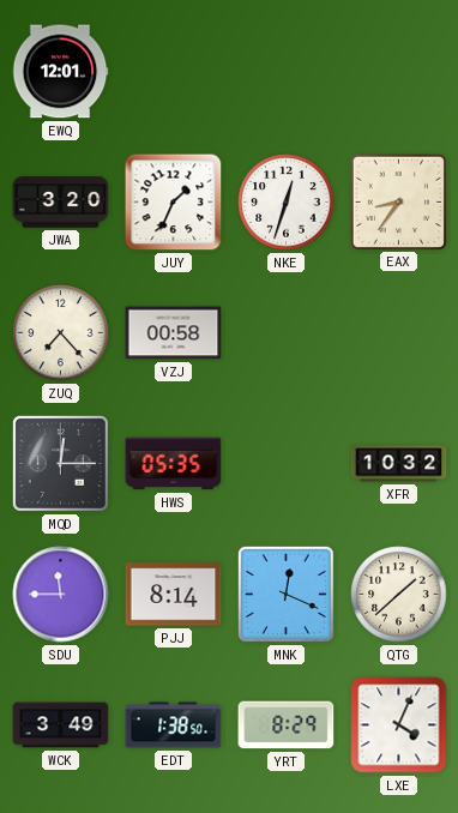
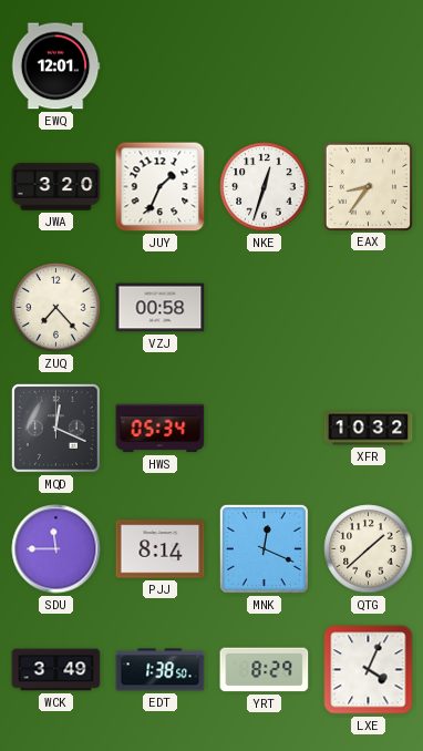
MQD: 12:15 -> 12:19
HWS: 05:35 -> 05:34
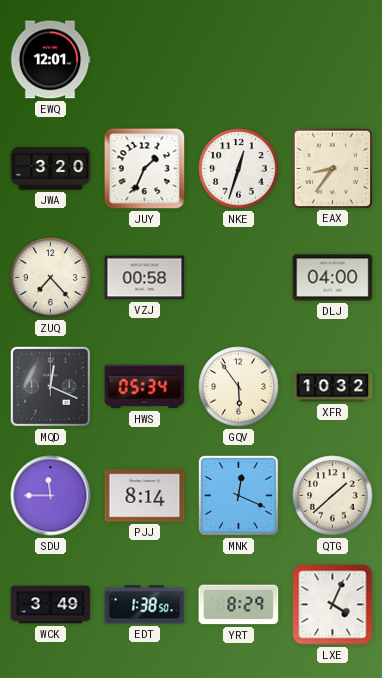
DLJ: none -> 04:00
GQV: none -> 5:54
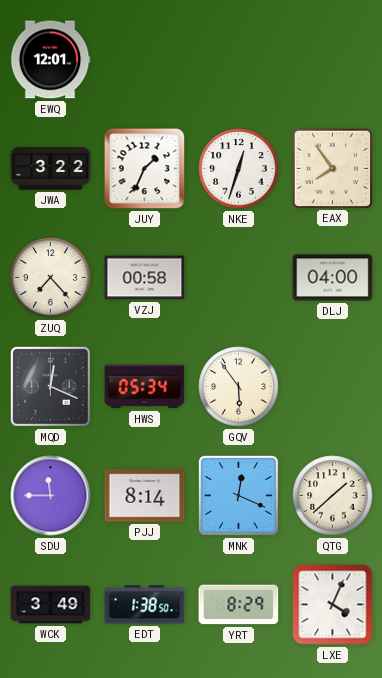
JWA: 3:20 -> 3:22
EAX: 8:36 -> 7:54
XFR: 10:32 -> none
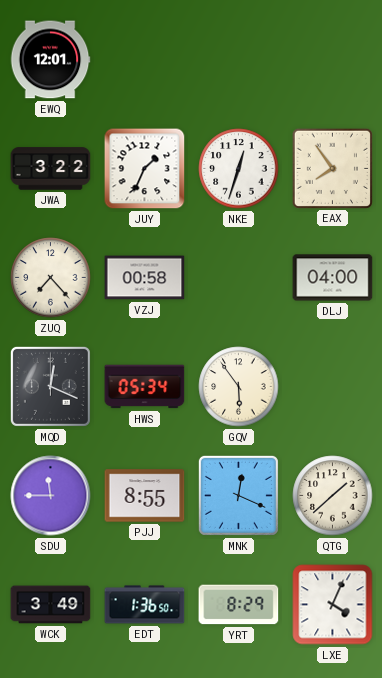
PJJ: 8:14 -> 8:55
EDT: 1:38 -> 1:36
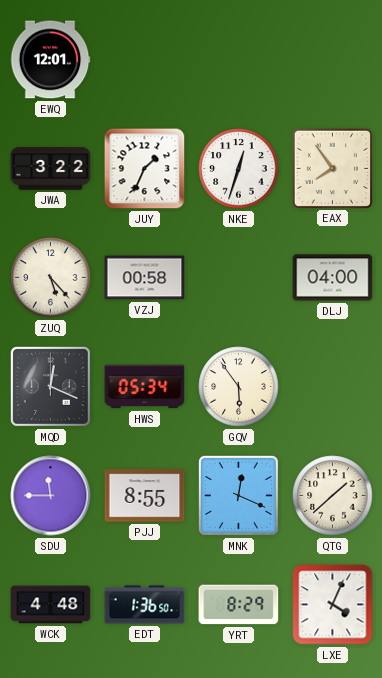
ZUQ: 7:23 -> 5:23
WCK: 3:49 -> 4:48
